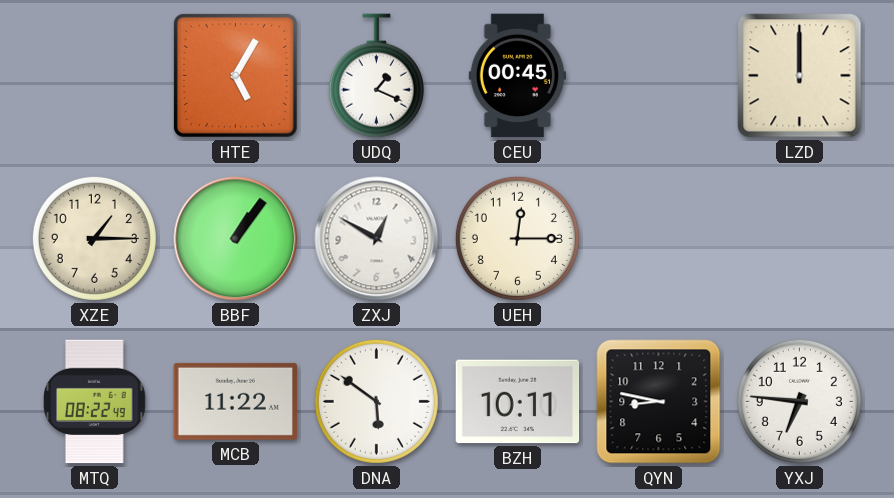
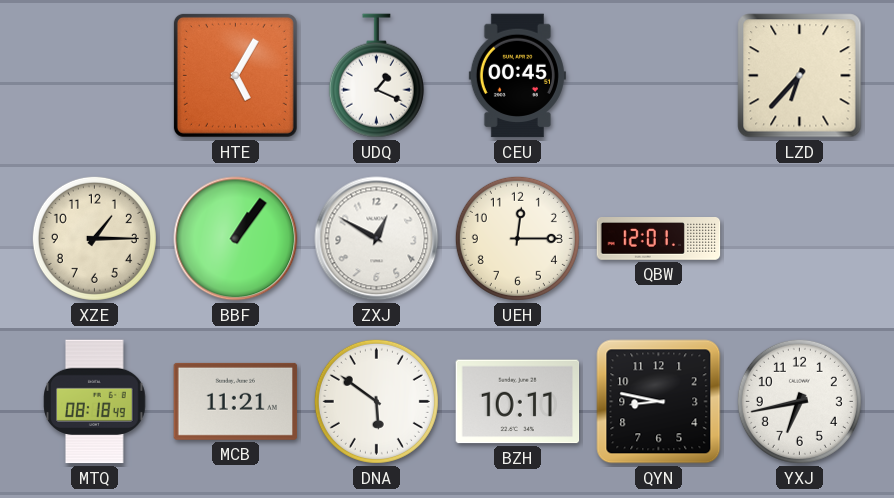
LZD: 12:00 -> 6:37
QBW: none -> 12:01
MTQ: 08:22 -> 08:18
MCB: 11:22 -> 11:21
YXJ: 6:46 -> 6:43
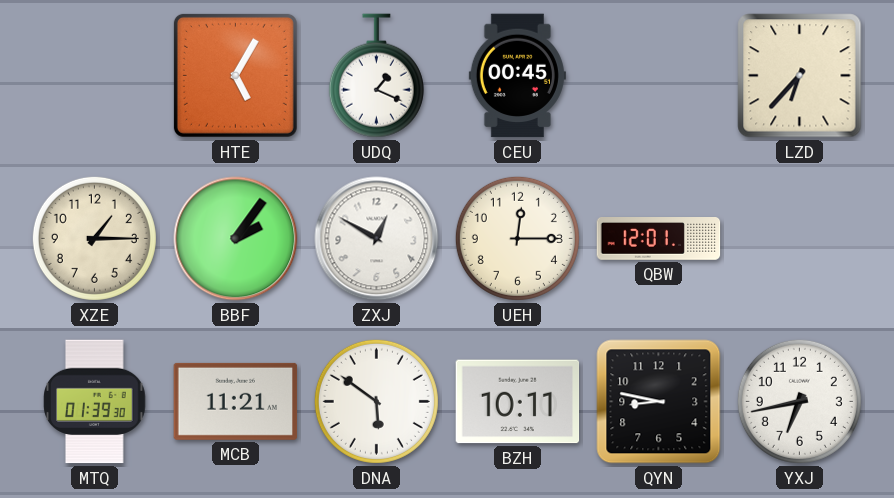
BBF: 1:06 -> 2:06
MTQ: 08:18 -> 01:39
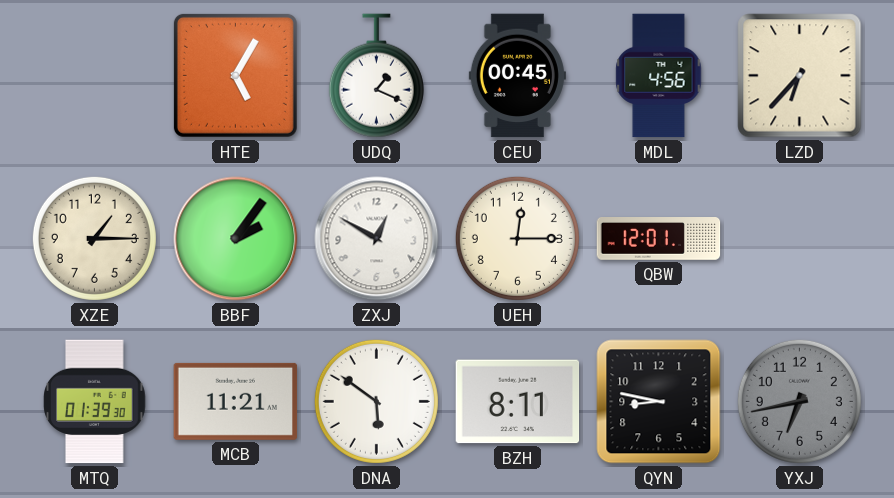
MDL: none -> 4:56
BZH: 10:11 -> 8:11
YXJ dial: white -> grey
